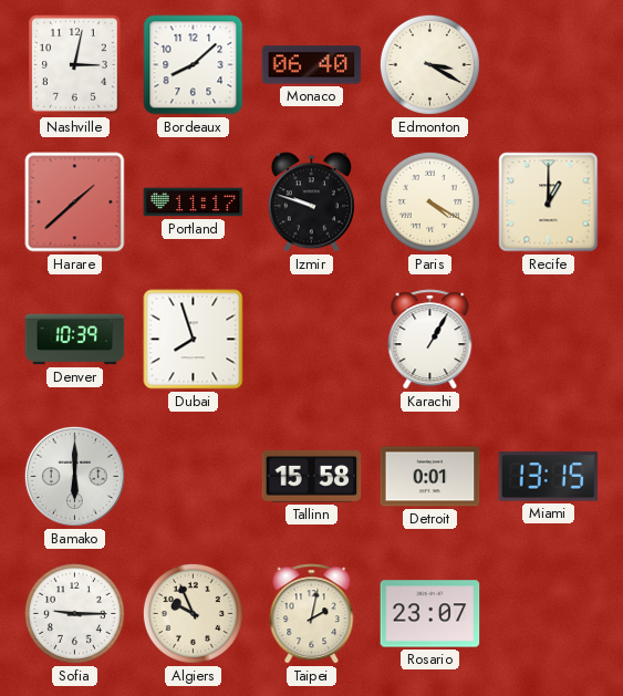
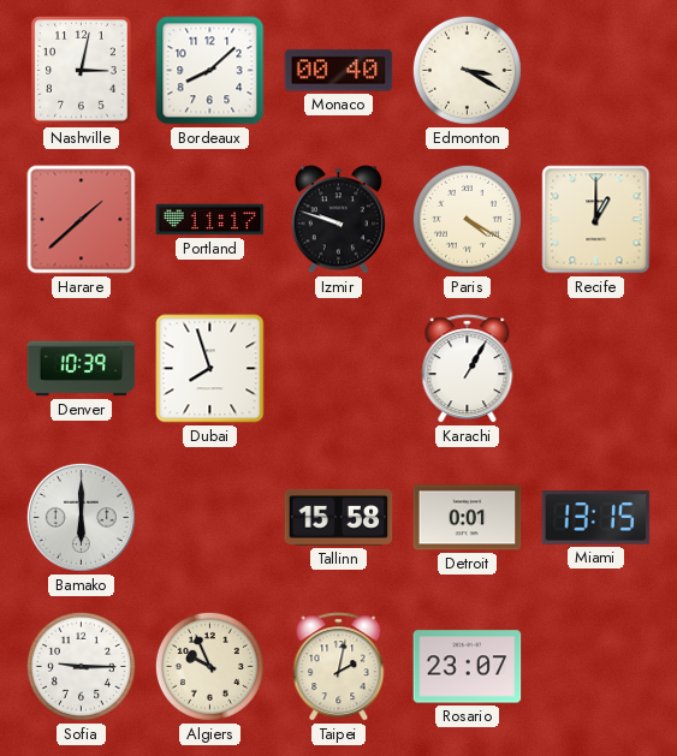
Monaco: 06:40 -> 00:40
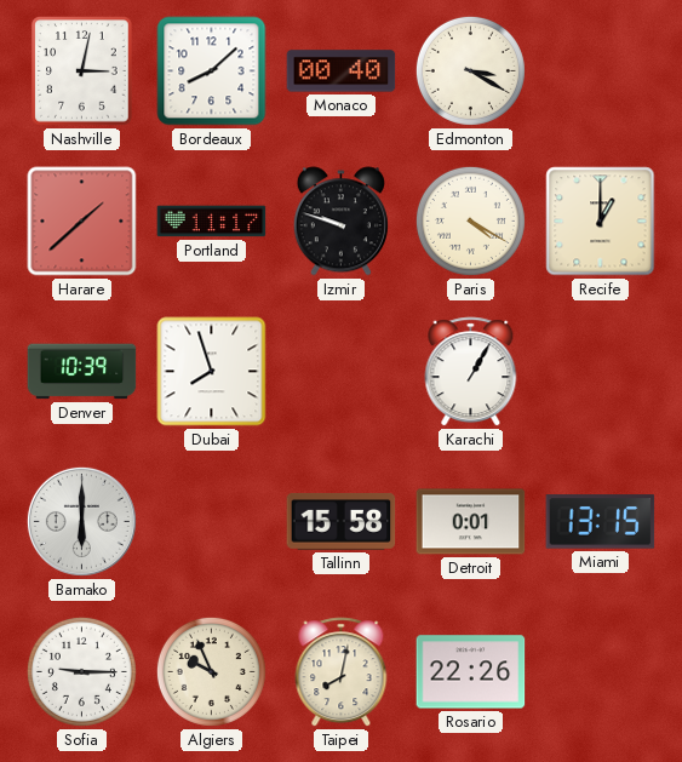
Taipei: 2:02 -> 8:02
Rosario: 23:07 -> 22:26
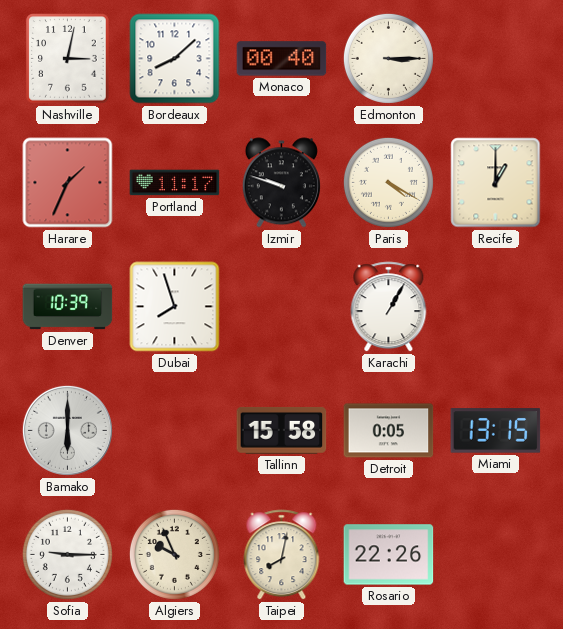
Edmonton: 3:20 -> 3:15
Harare: 1:38 -> 1:34
Detroit: 0:01 -> 0:05
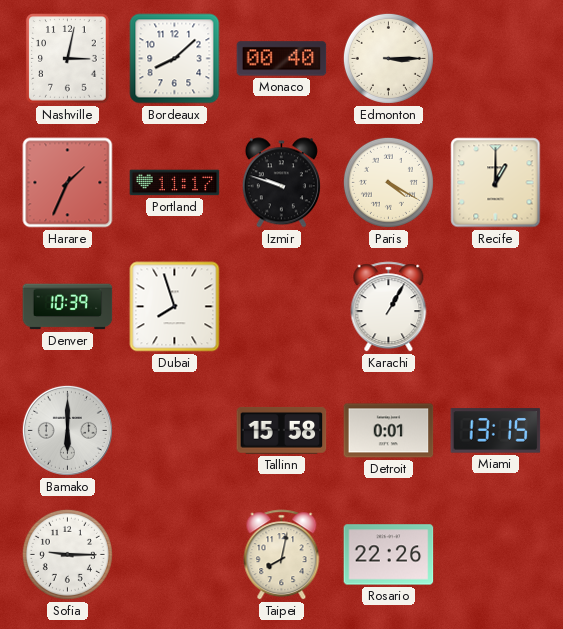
Detroit: 0:05 -> 0:01
Algiers: 9:56 -> none
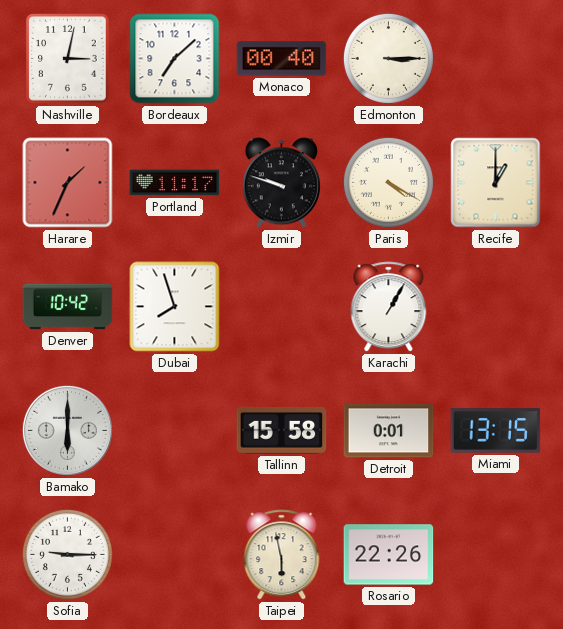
Bordeaux: 8:08 -> 7:08
Denver: 10:39 -> 10:42
Taipei: 8:02 -> 5:58
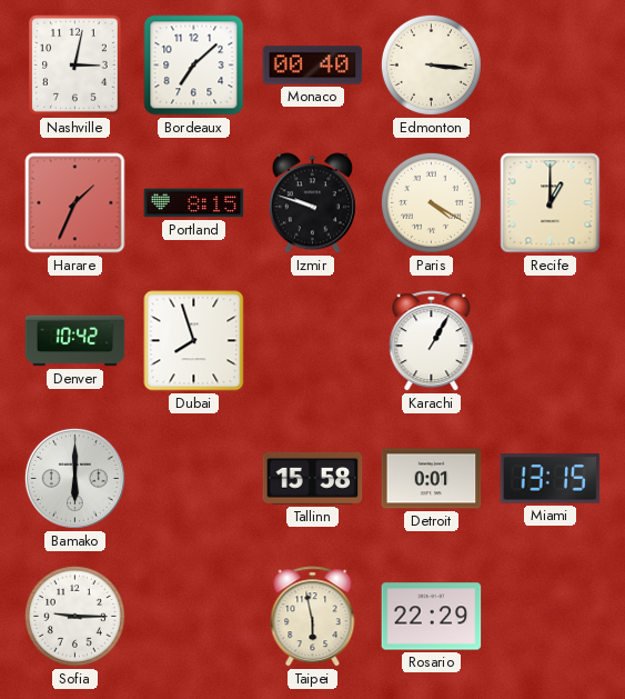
Edmonton: 3:15 -> 3:16
Portland: 11:17 -> 8:15
Rosario: 22:26 -> 22:29
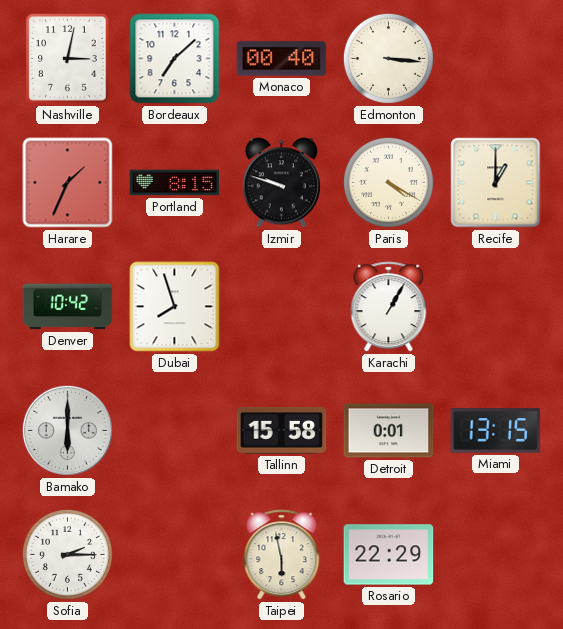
Sofia: 9:15 -> 2:15
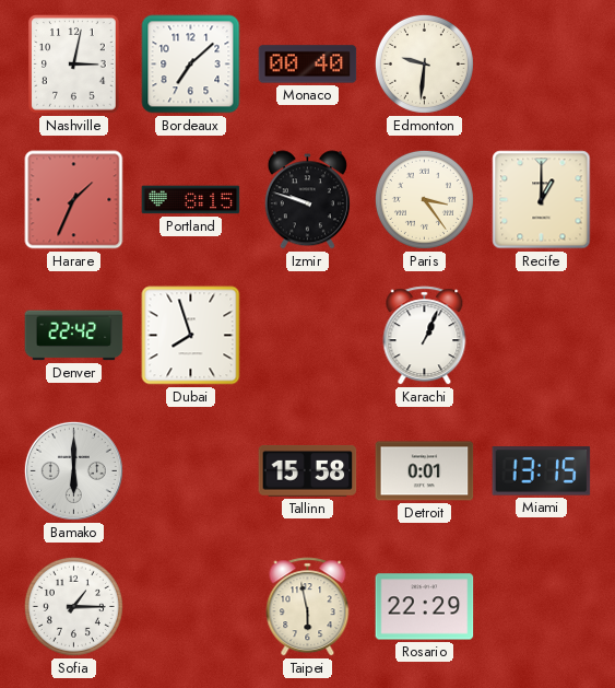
Edmonton: 3:16 -> 9:31
Paris: 4:20 -> 3:24
Denver: 10:42 -> 22:42
Karachi: 1:05 -> 1:04
Sofia: 2:15 -> 1:15
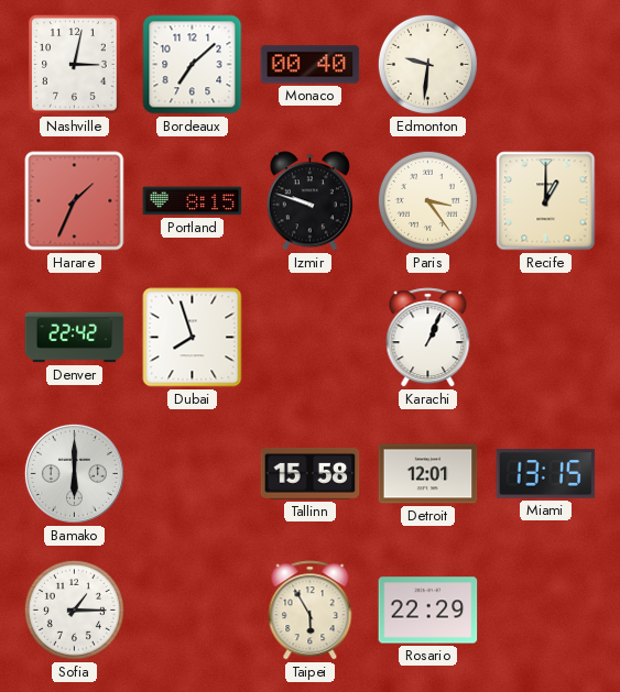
Detroit: 0:01 -> 12:01
Taipei: 5:58 -> 5:55
